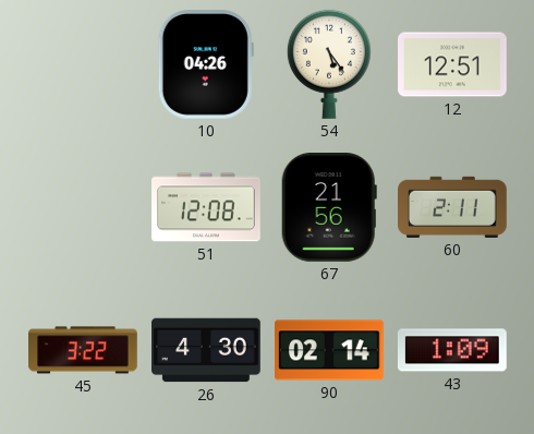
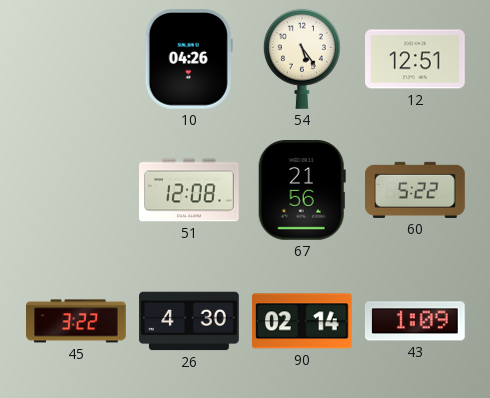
60: 2:11 -> 5:22
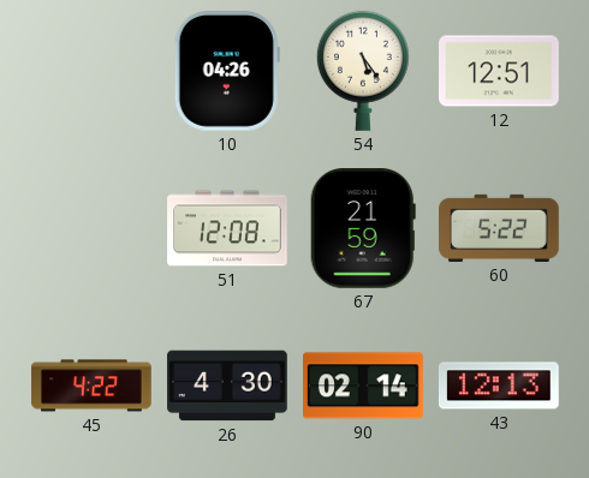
67: 21:56 -> 21:59
45: 3:22 -> 4:22
43: 1:09 -> 12:13
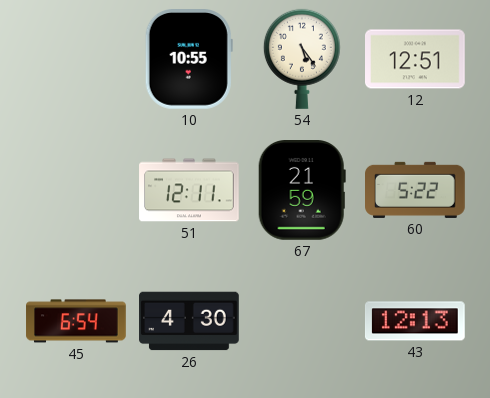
10: 04:26 -> 10:55
51: 12:08 -> 12:11
45: 4:22 -> 6:54
90: 02:14 -> none
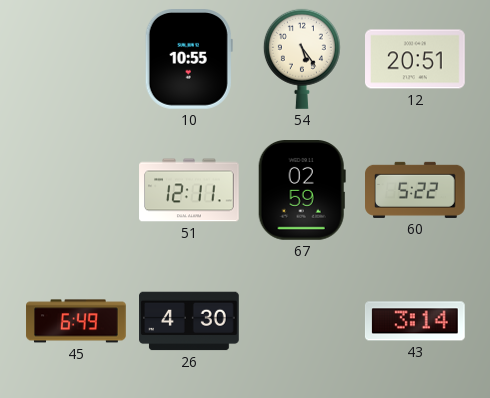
12: 12:51 -> 20:51
67: 21:59 -> 02:59
45: 6:54 -> 6:49
43: 12:13 -> 3:14
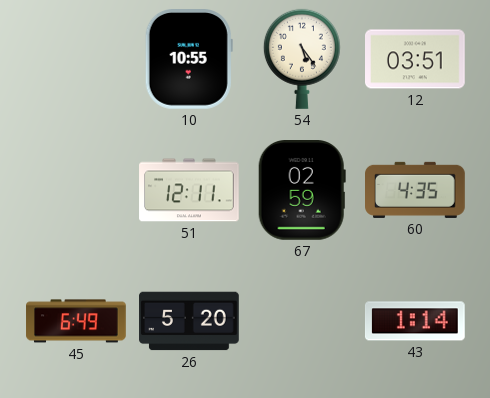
12: 20:51 -> 03:51
60: 5:22 -> 4:35
26: 4:30 -> 5:20
43: 3:14 -> 1:14
